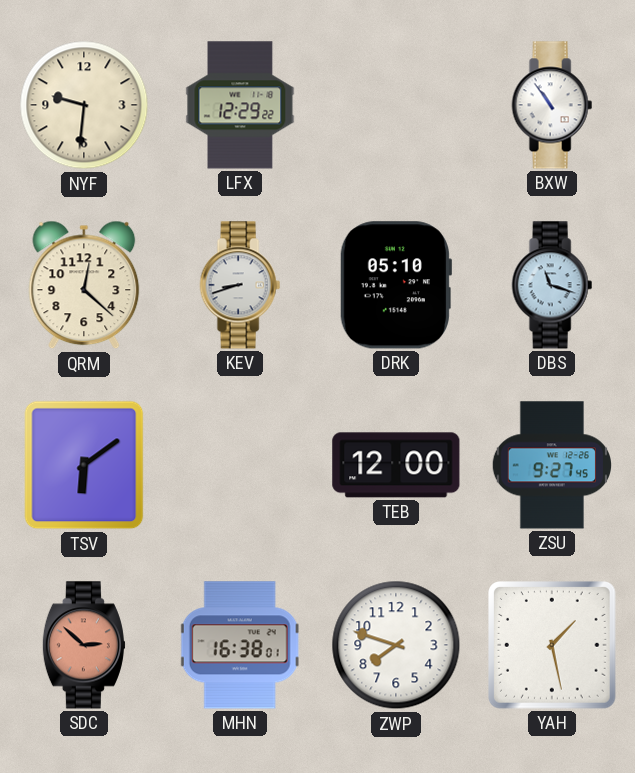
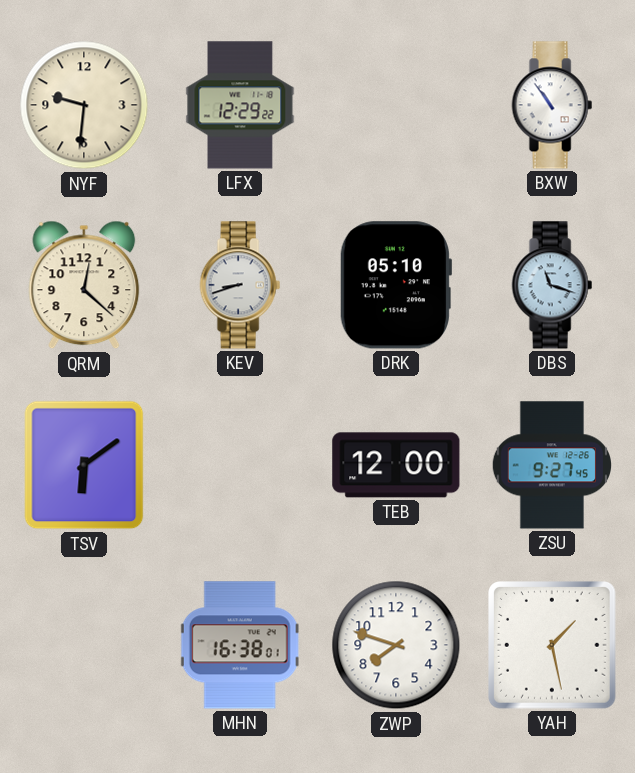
SDC: 2:52 -> none
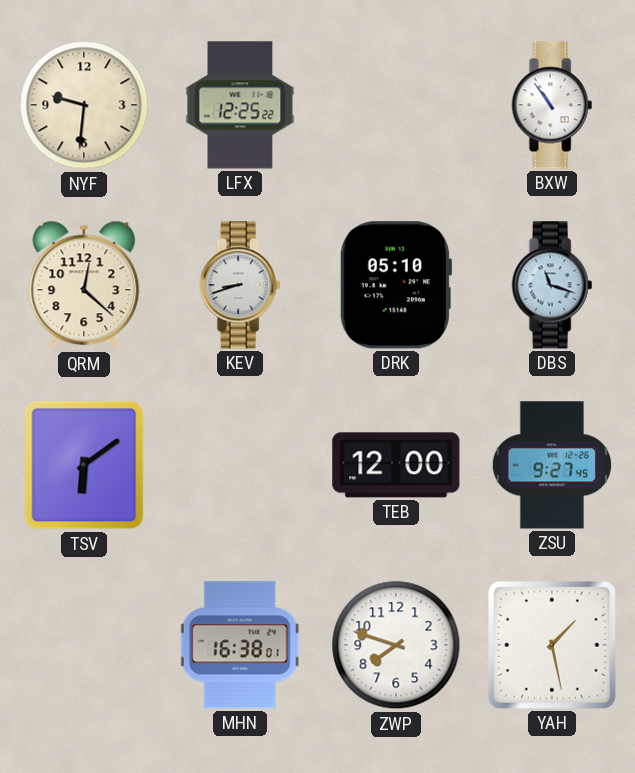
LFX: 12:29 -> 12:25
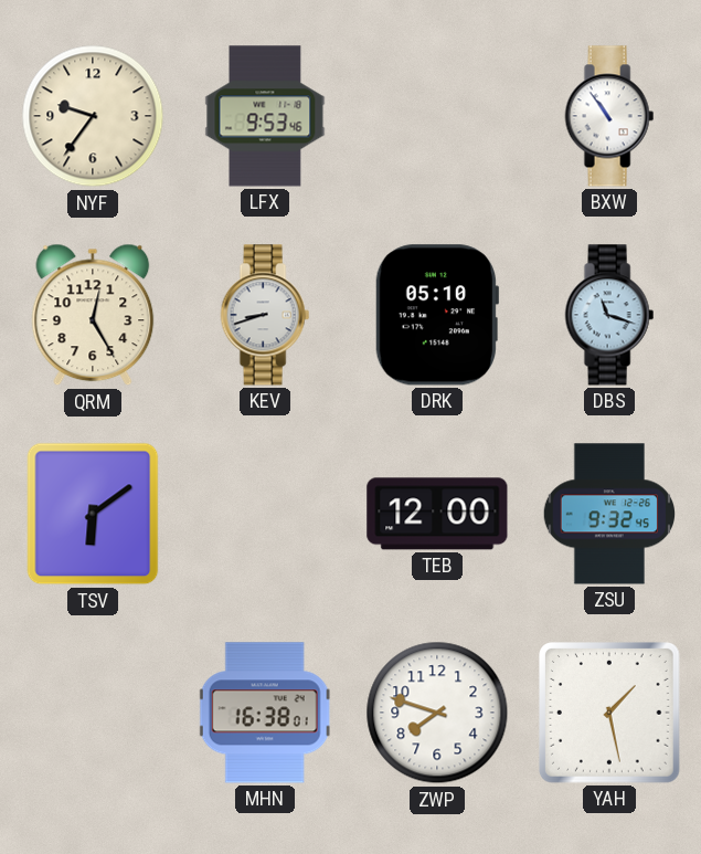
NYF: 9:31 -> 9:36
LFX: 12:25 -> 9:53
QRM: 12:22 -> 12:25
ZSU: 9:27 -> 9:32
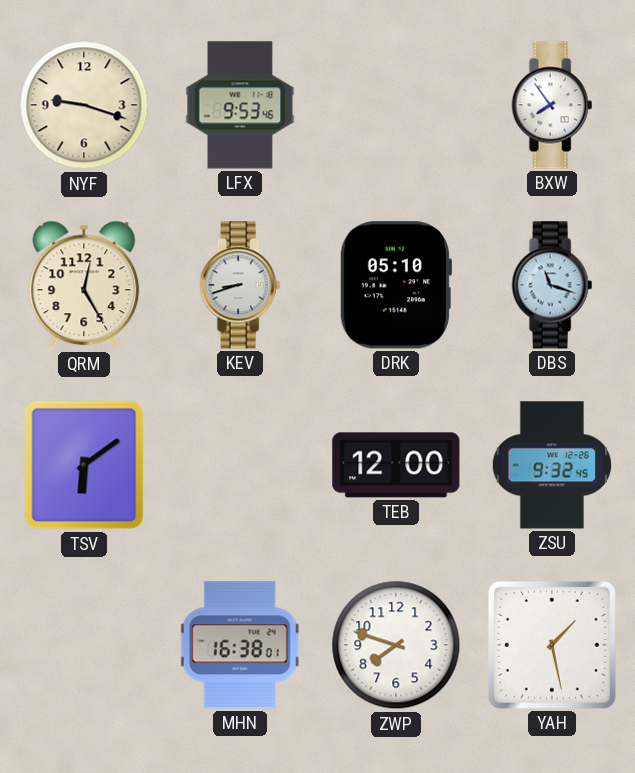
NYF: 9:36 -> 9:18
BXW: 10:54 -> 7:54
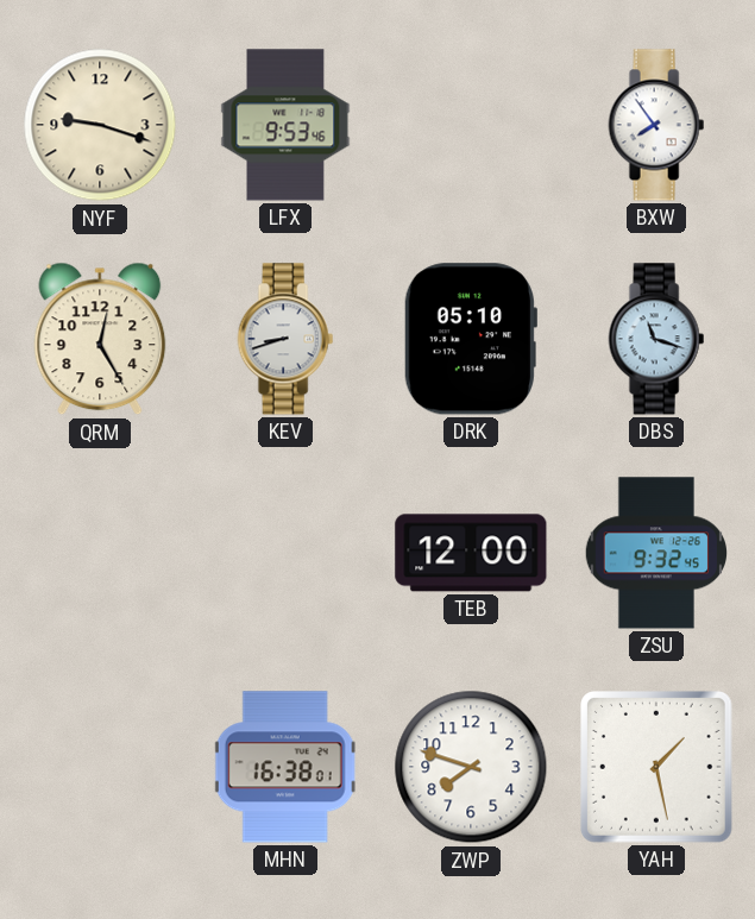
TSV: 6:09 -> none
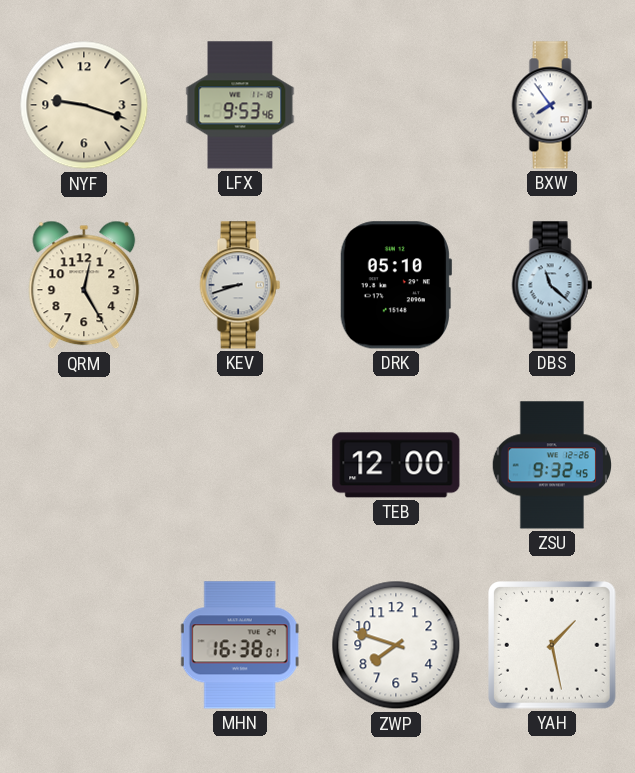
DBS: 11:18 -> 11:22
